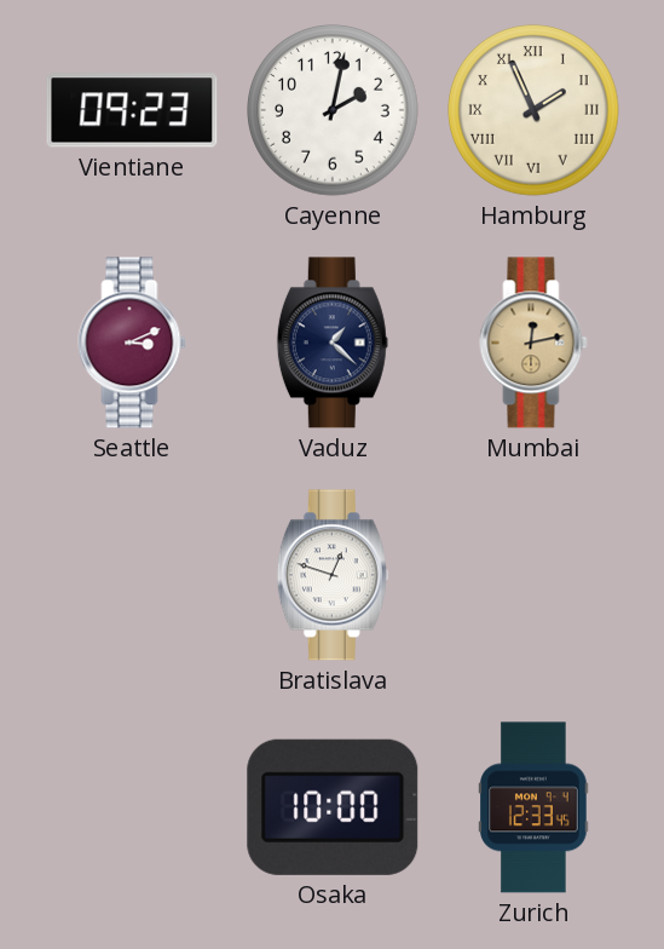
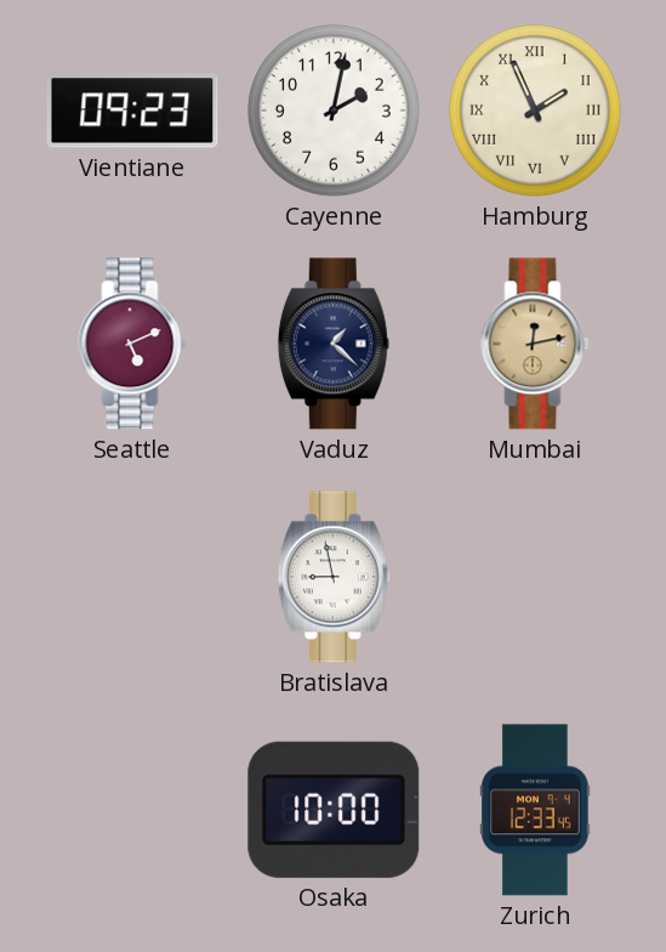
Seattle: 3:11 -> 5:11
Bratislava: 12:48 -> 8:58
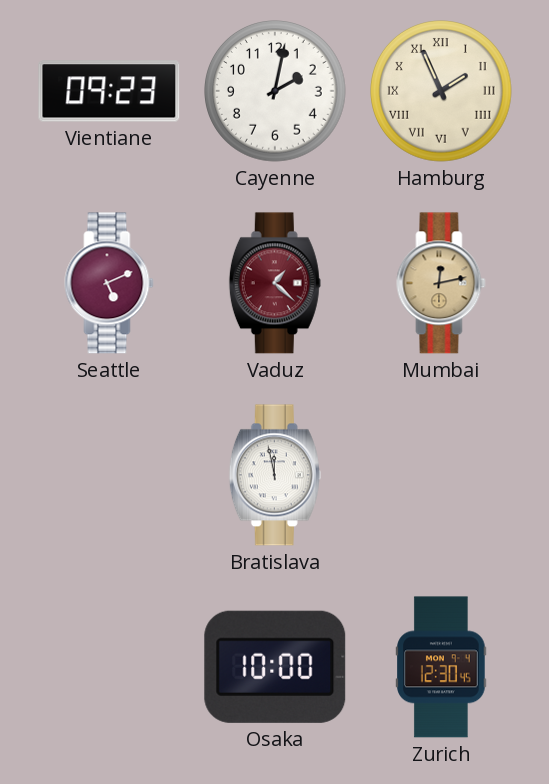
Vaduz dial: navy -> burgundy
Bratislava: 8:58 -> 11:58
Zurich: 12:33 -> 12:30
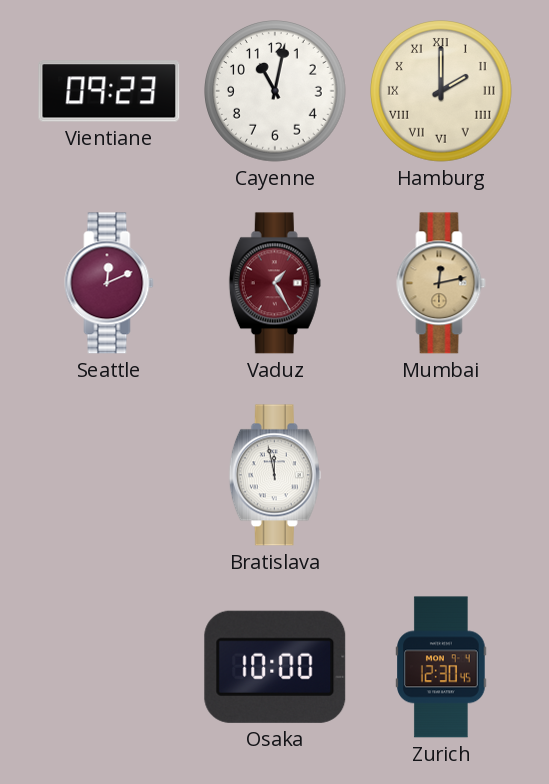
Cayenne: 2:02 -> 11:02
Hamburg: 1:56 -> 2:00
Seattle: 5:11 -> 12:11
Vaduz: 1:22 -> 1:25
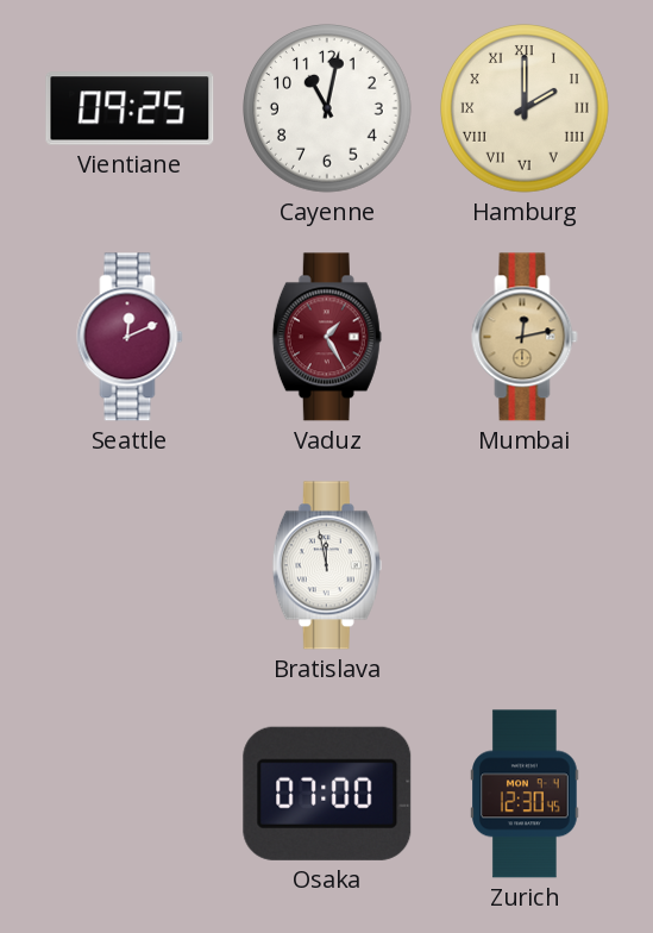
Vientiane: 09:23 -> 09:25
Osaka: 10:00 -> 07:00
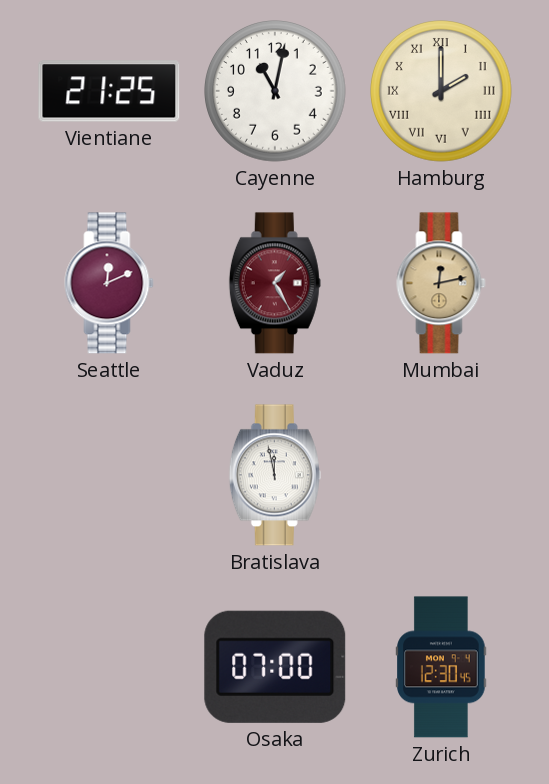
Vientiane: 09:25 -> 21:25
